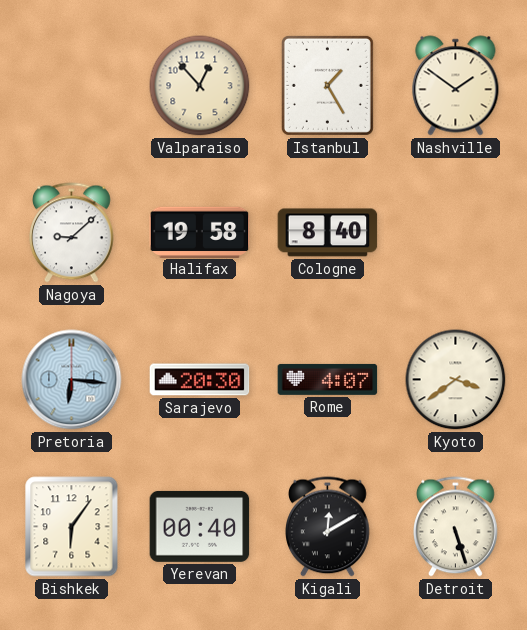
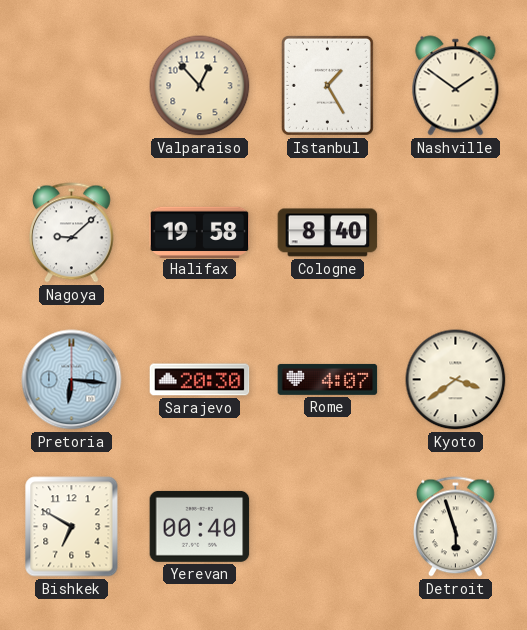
Bishkek: 6:06 -> 6:50
Kigali: 12:10 -> none
Detroit: 5:27 -> 5:57
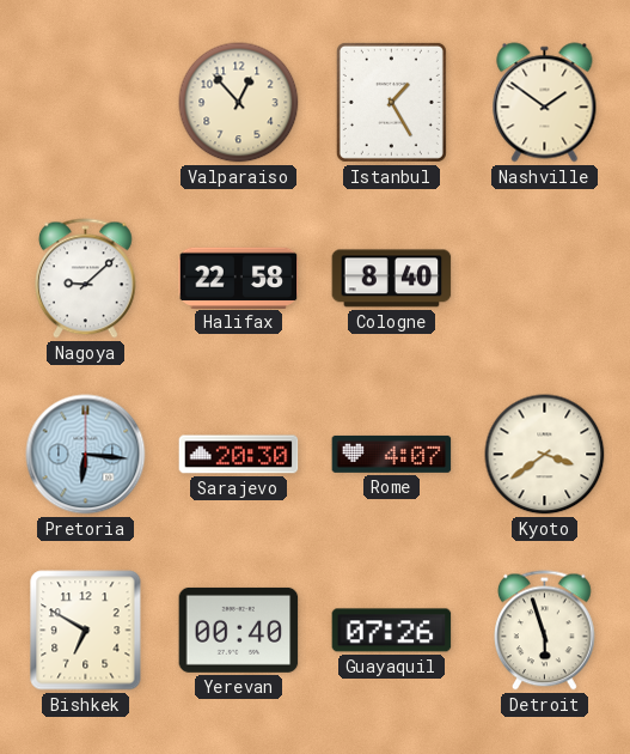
Halifax: 19:58 -> 22:58
Guayaquil: none -> 07:26
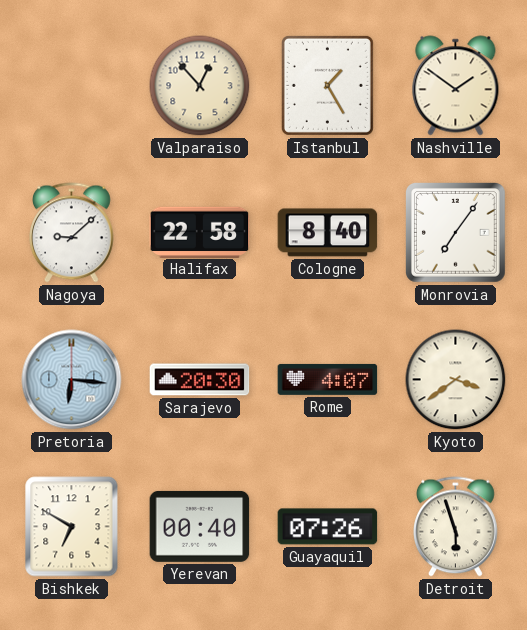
Monrovia: none -> 7:06
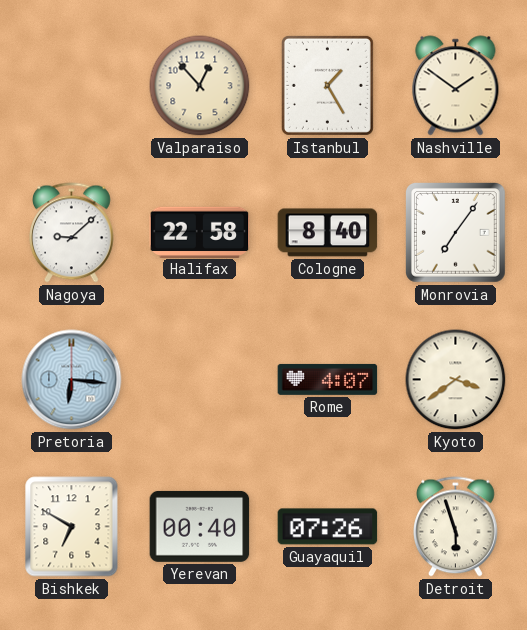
Sarajevo: 20:30 -> none
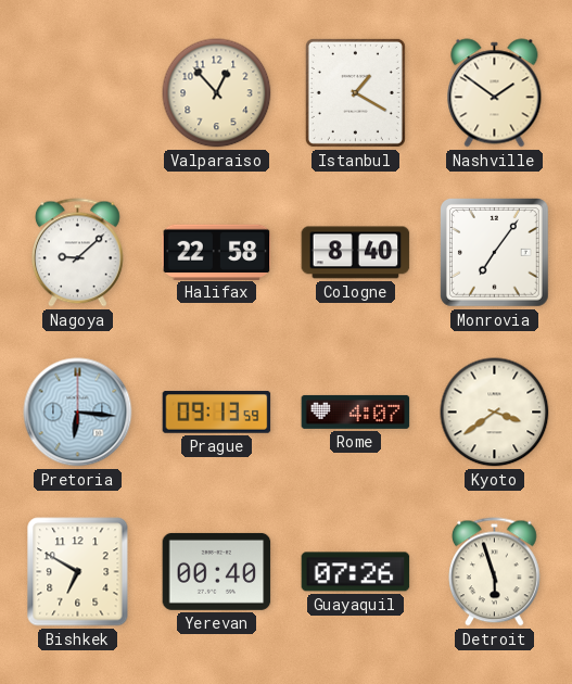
Istanbul: 1:25 -> 1:20
Prague: none -> 09:13
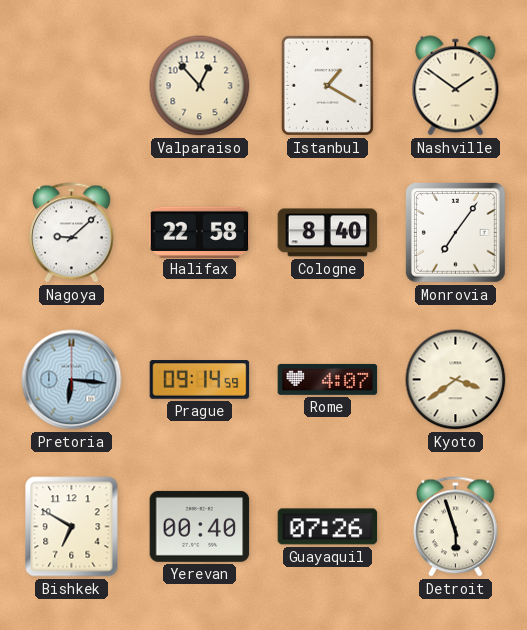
Prague: 09:13 -> 09:14
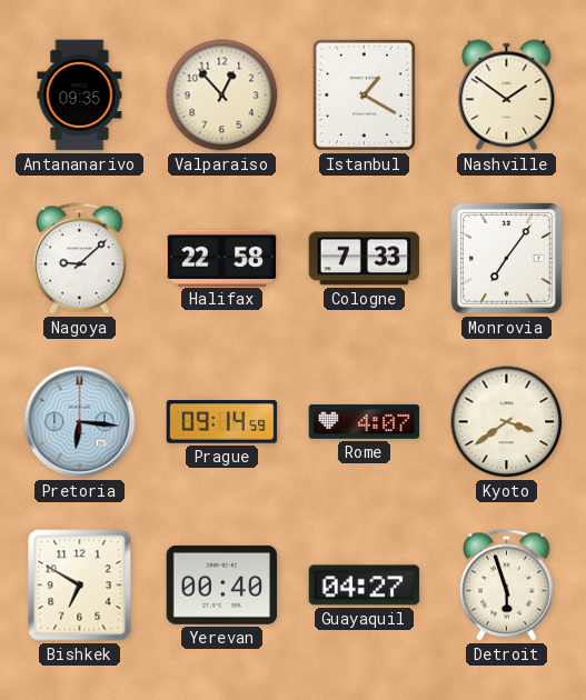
Antananarivo: none -> 09:35
Cologne: 8:40 -> 7:33
Guayaquil: 07:26 -> 04:27
